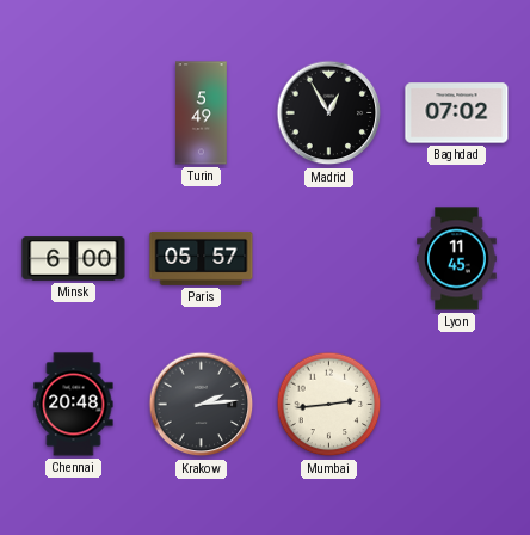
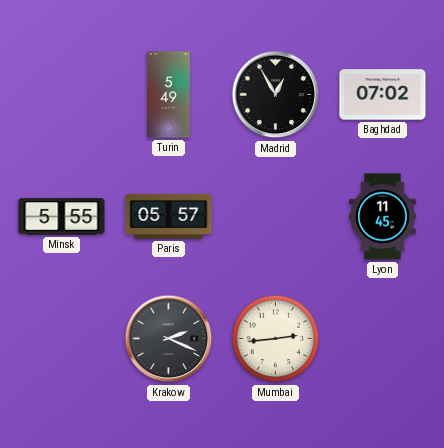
Minsk: 6:00 -> 5:55
Chennai: 20:48 -> none
Krakow: 2:14 -> 2:19
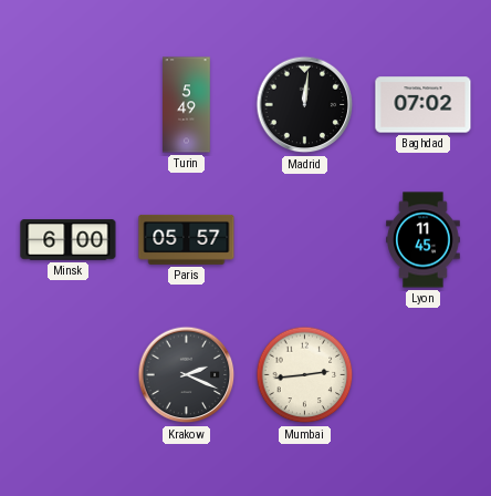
Madrid: 12:55 -> 12:01
Minsk: 5:55 -> 6:00
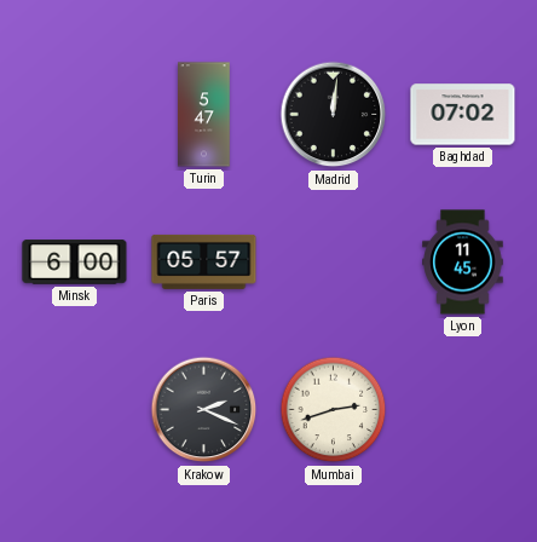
Turin: 5:49 -> 5:47
Mumbai: 2:44 -> 2:42
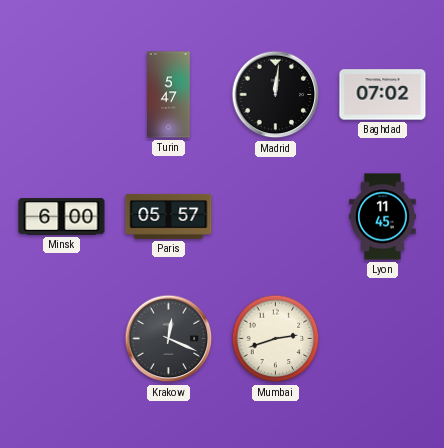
Krakow: 2:19 -> 12:19
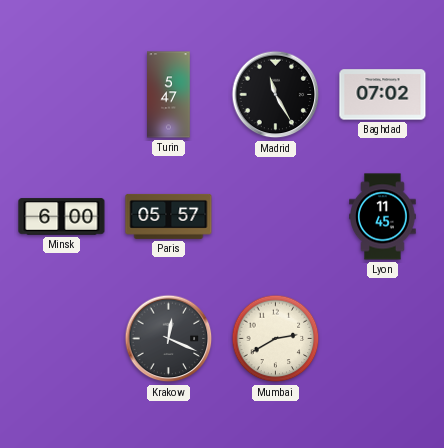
Madrid: 12:01 -> 11:25
Mumbai: 2:42 -> 2:40
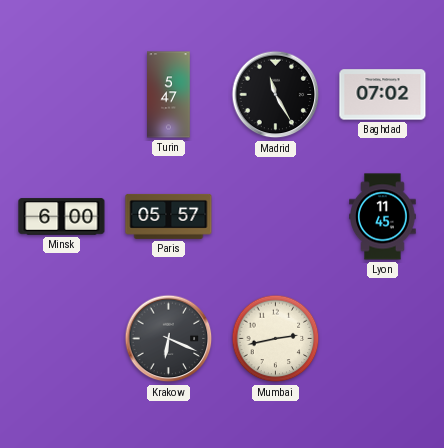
Krakow: 12:19 -> 6:19
Mumbai: 2:40 -> 2:43
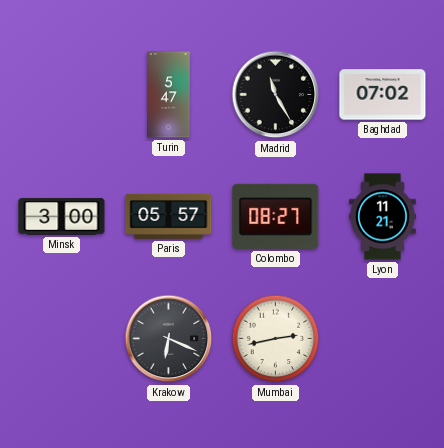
Minsk: 6:00 -> 3:00
Colombo: none -> 08:27
Lyon: 11:45 -> 11:21
